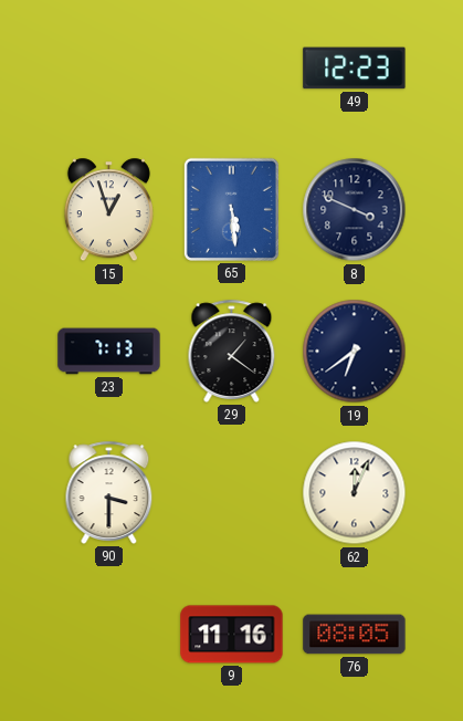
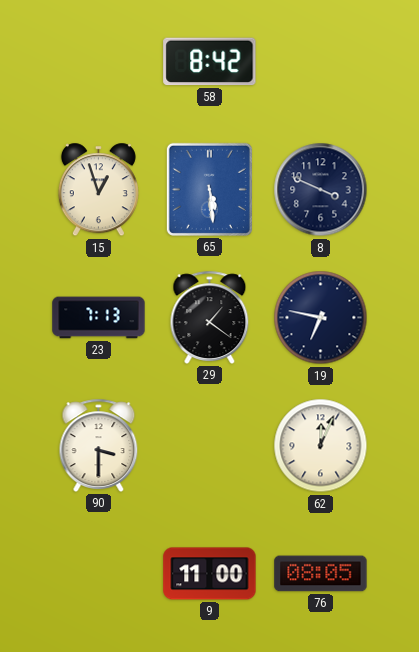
58: none -> 8:42
49: 12:23 -> none
19: 6:39 -> 6:47
9: 11:16 -> 11:00
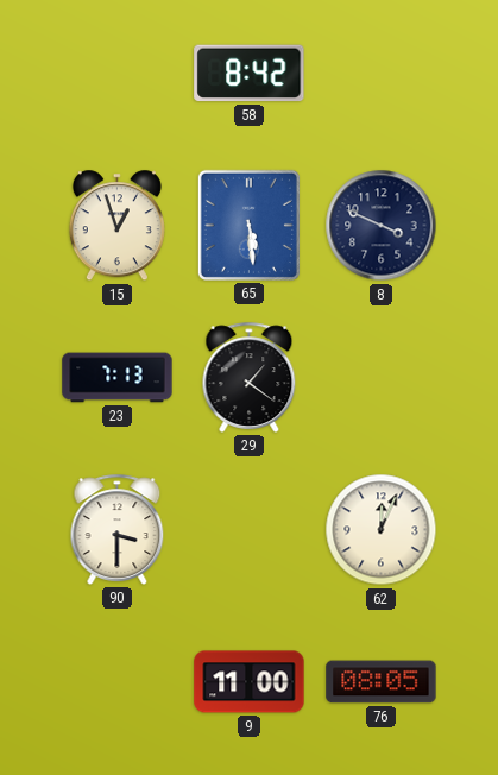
19: 6:47 -> none
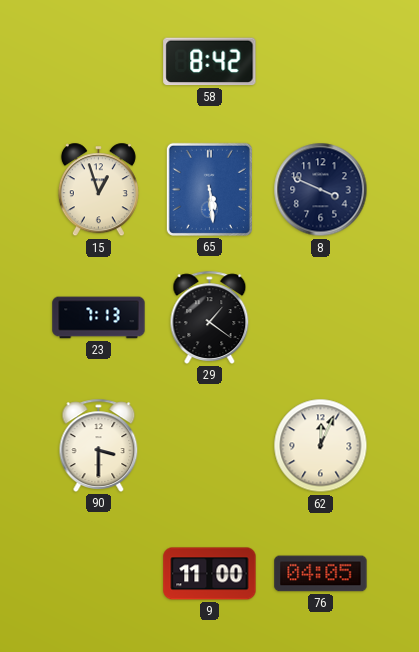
76: 08:05 -> 04:05
